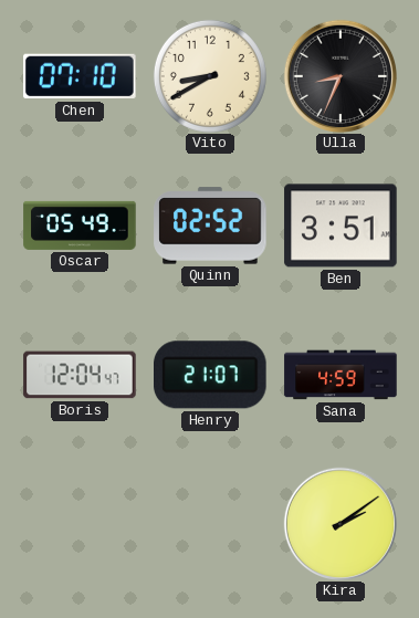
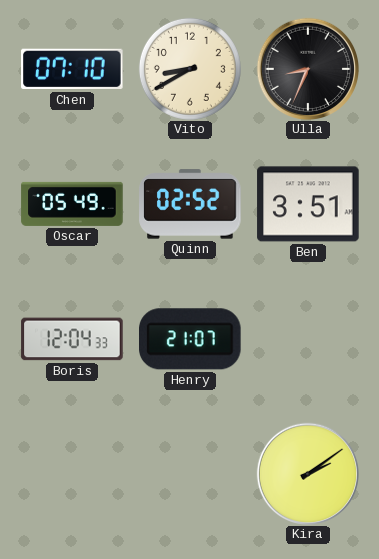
Boris: 12:04:47 -> 12:04:33
Sana: 4:59 -> none
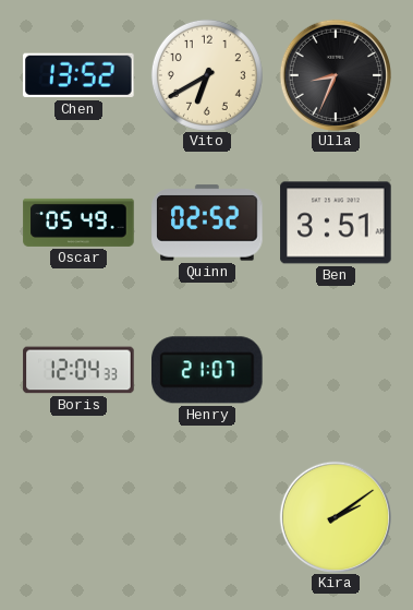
Chen: 07:10 -> 13:52
Vito: 8:40 -> 6:40
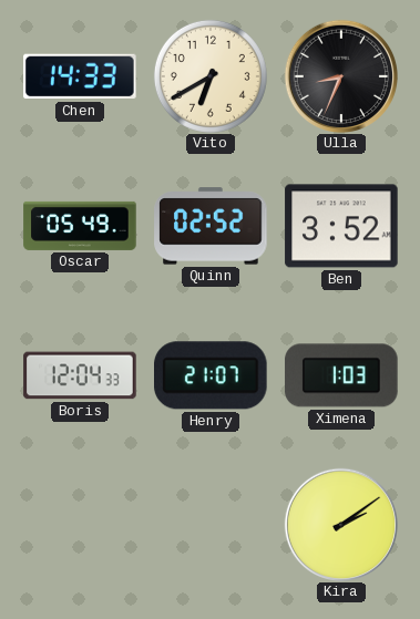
Chen: 13:52 -> 14:33
Ben: 3:51 -> 3:52
Ximena: none -> 1:03
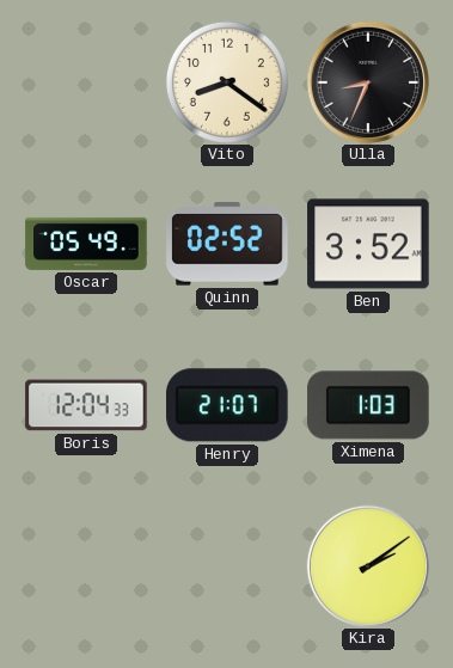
Chen: 14:33 -> none
Vito: 6:40 -> 8:21
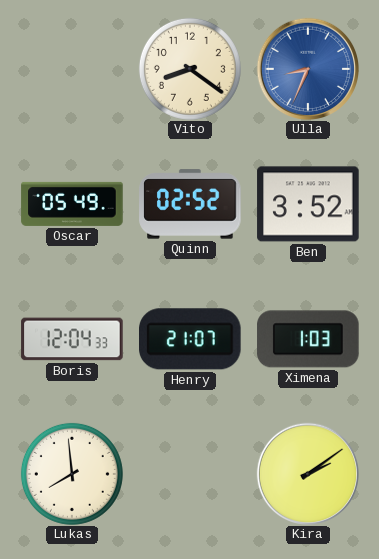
Ulla dial: black -> blue
Lukas: none -> 7:59
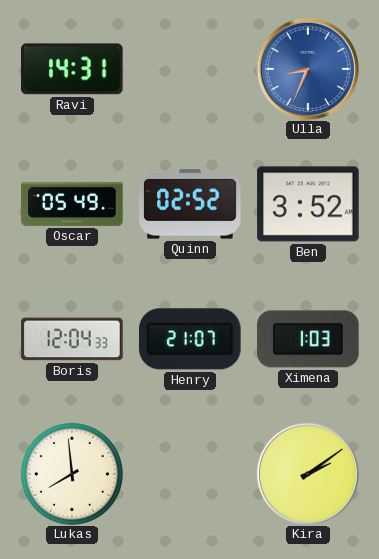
Ravi: none -> 14:31
Vito: 8:21 -> none
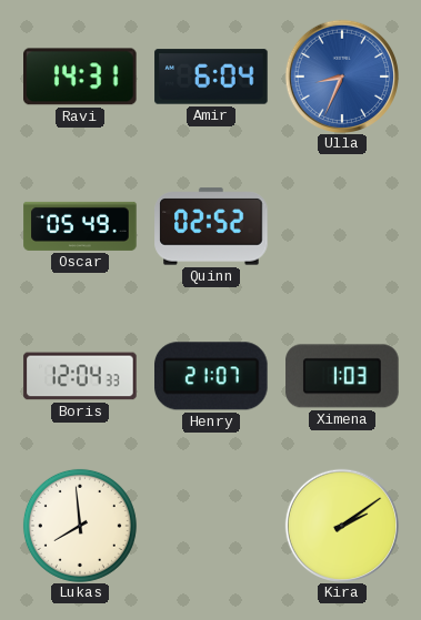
Amir: none -> 6:04
Ben: 3:52 -> none
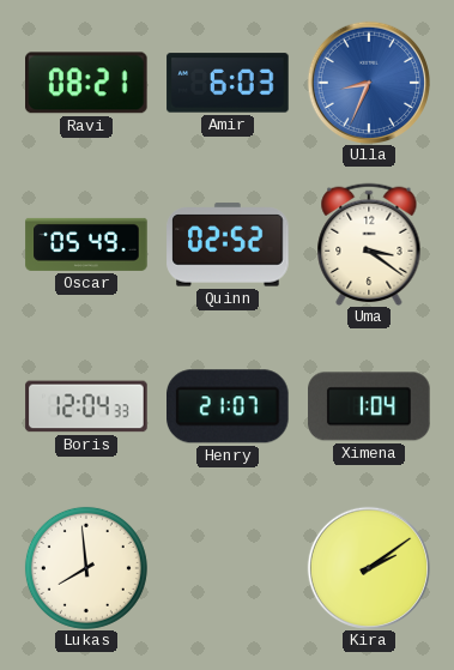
Ravi: 14:31 -> 08:21
Amir: 6:04 -> 6:03
Uma: none -> 3:21
Ximena: 1:03 -> 1:04
